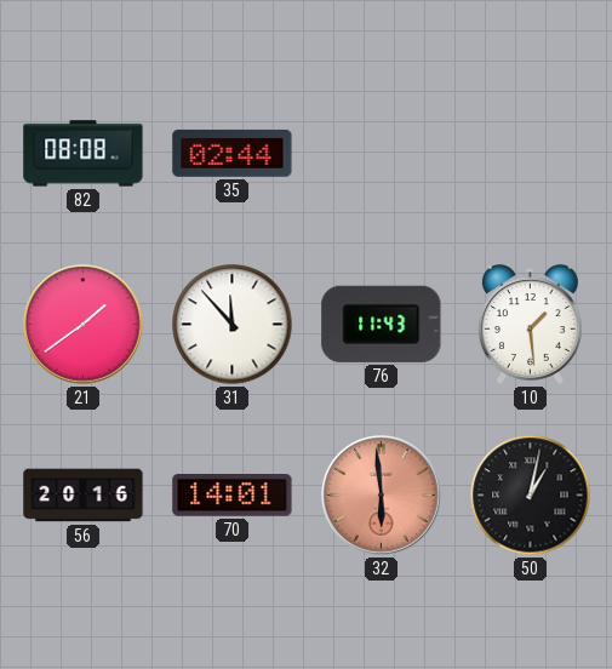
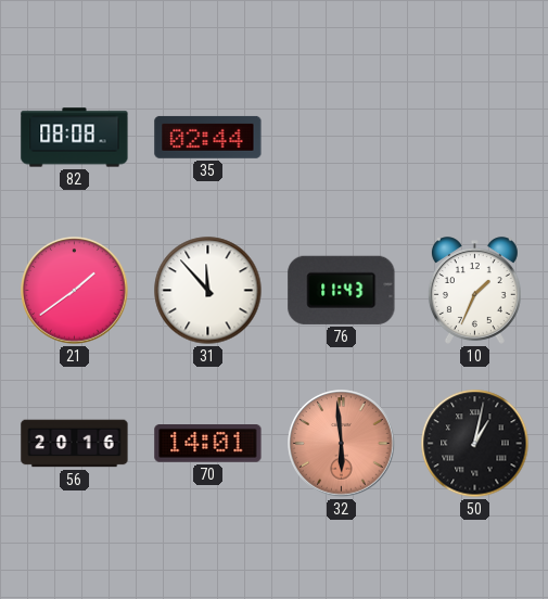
10: 1:29 -> 1:34
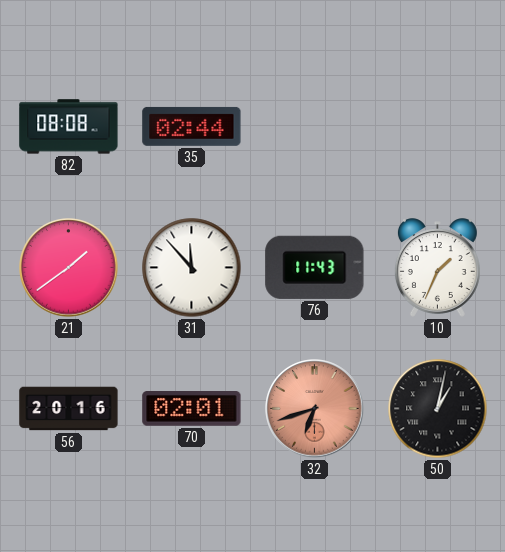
70: 14:01 -> 02:01
32: 5:59 -> 6:42
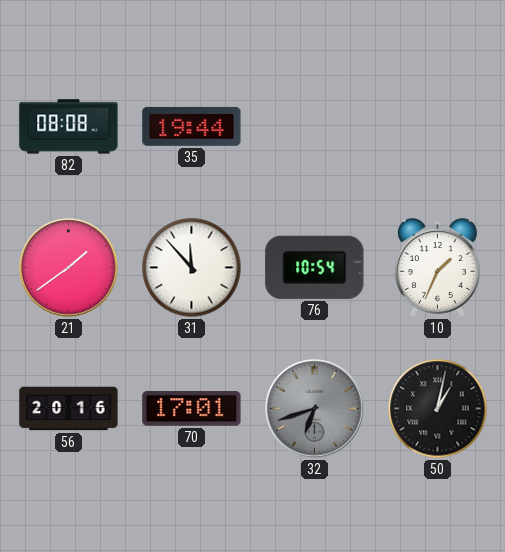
35: 02:44 -> 19:44
76: 11:43 -> 10:54
70: 02:01 -> 17:01
32 dial: salmon -> grey
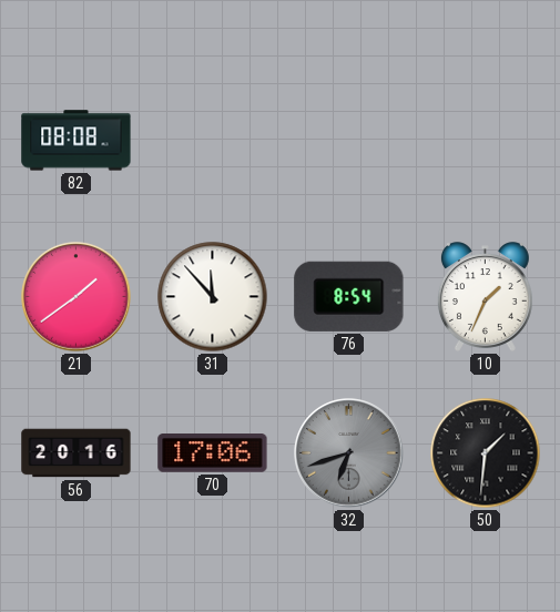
35: 19:44 -> none
76: 10:54 -> 8:54
70: 17:01 -> 17:06
50: 1:02 -> 1:31
